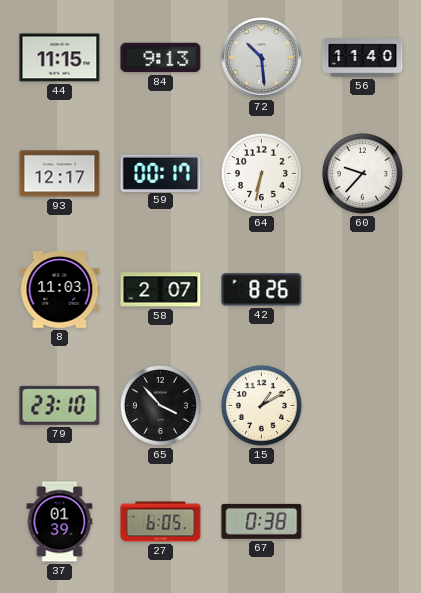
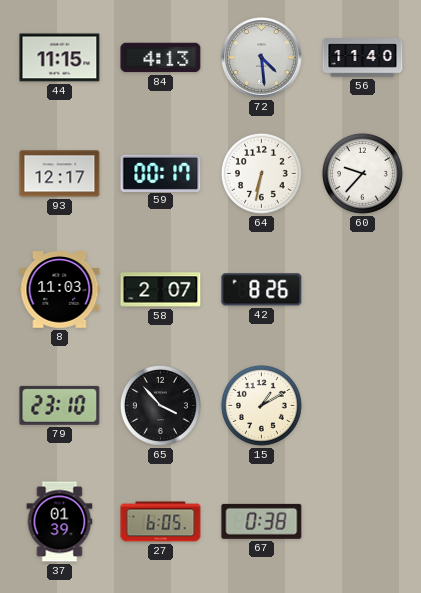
84: 9:13 -> 4:13
72: 10:29 -> 4:29
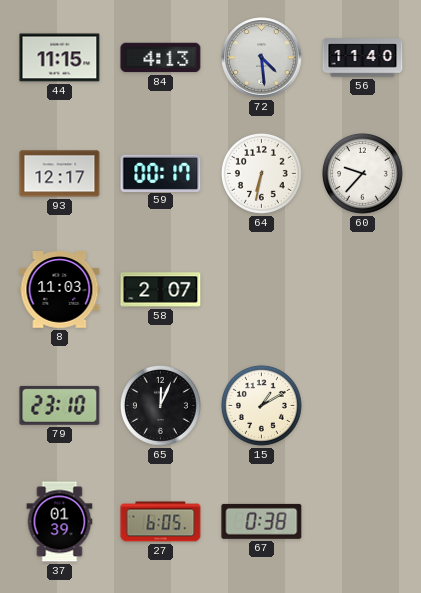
42: 8:26 -> none
65: 3:53 -> 12:04
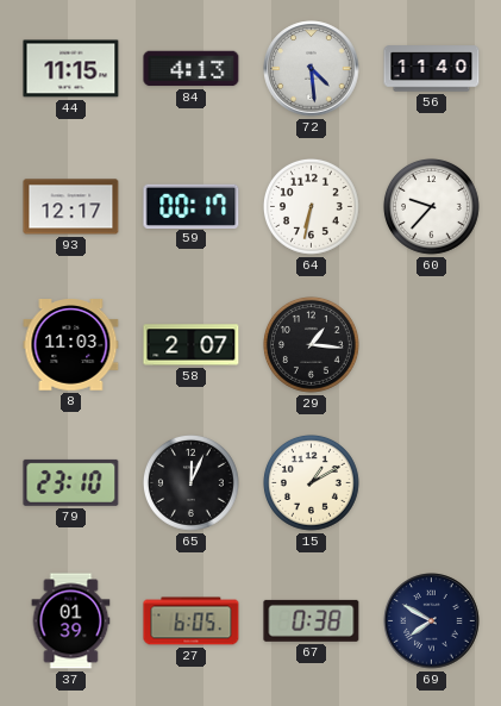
29: none -> 1:16
69: none -> 7:50
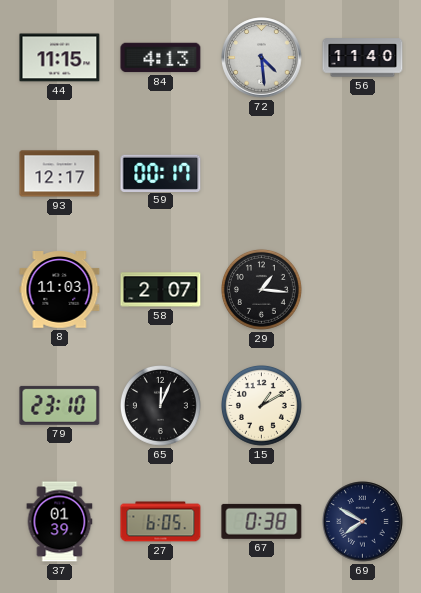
64: 6:32 -> none
60: 9:37 -> none
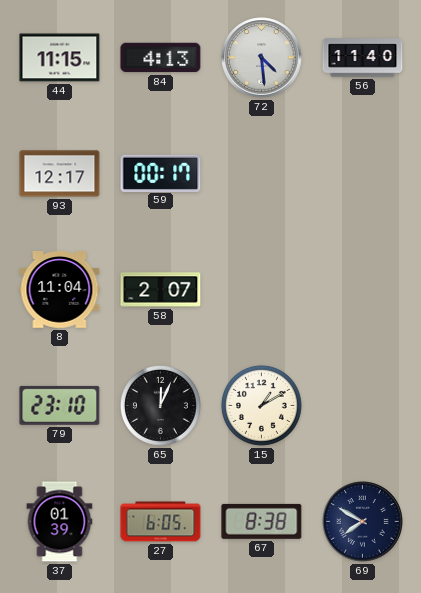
8: 11:03 -> 11:04
29: 1:16 -> none
67: 0:38 -> 8:38
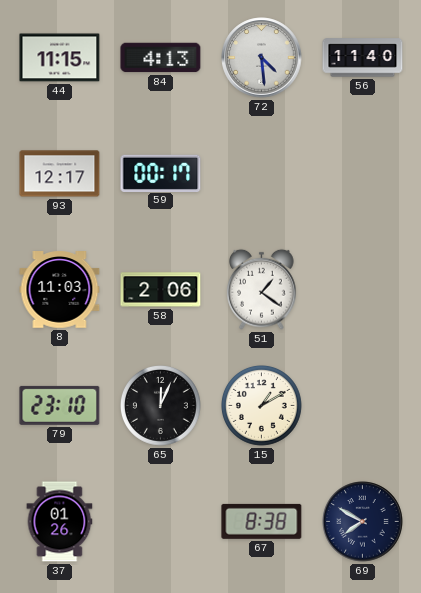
8: 11:04 -> 11:03
58: 2:07 -> 2:06
51: none -> 1:21
37: 01:39 -> 01:26
27: 6:05 -> none
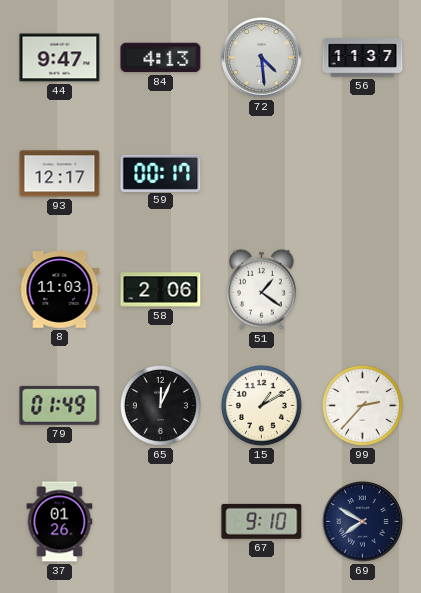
44: 11:15 -> 9:47
56: 11:40 -> 11:37
79: 23:10 -> 01:49
99: none -> 2:37
67: 8:38 -> 9:10
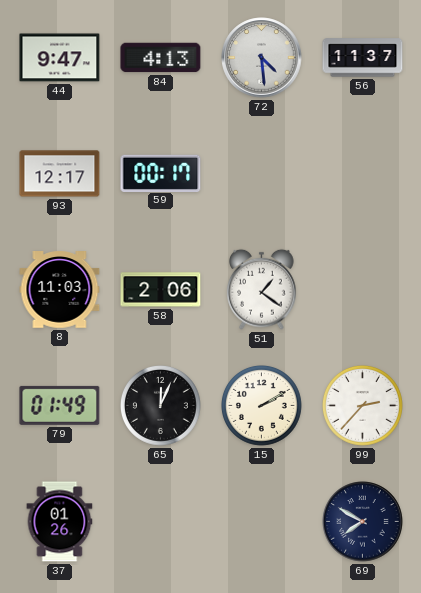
15: 1:10 -> 2:10
67: 9:10 -> none
